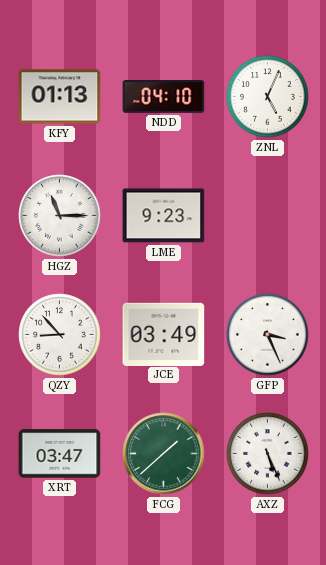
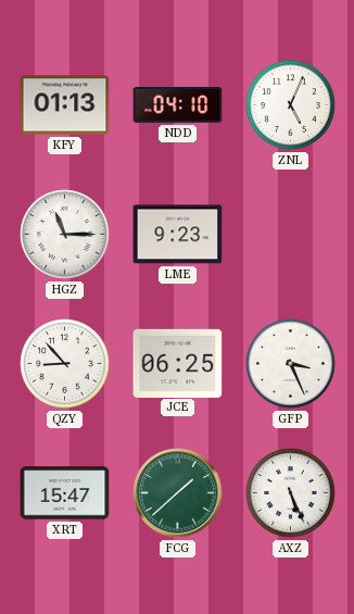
JCE: 03:49 -> 06:25
XRT: 03:47 -> 15:47
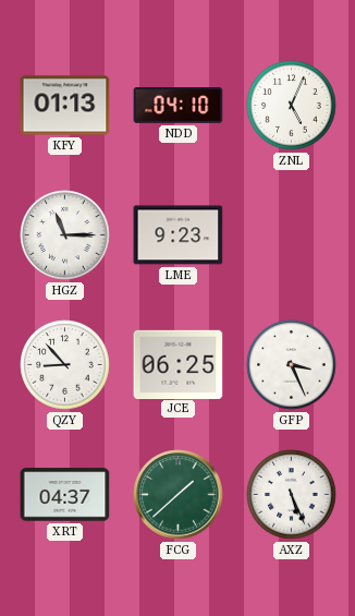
XRT: 15:47 -> 04:37
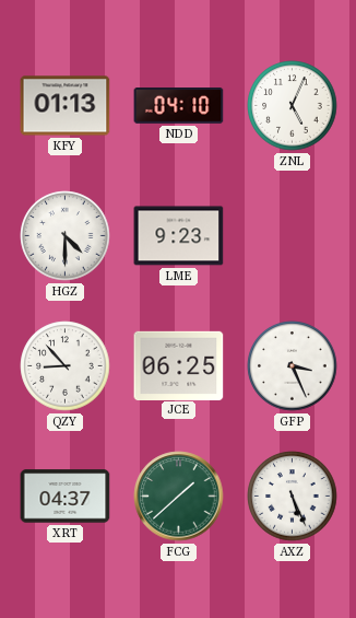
HGZ: 11:15 -> 4:30
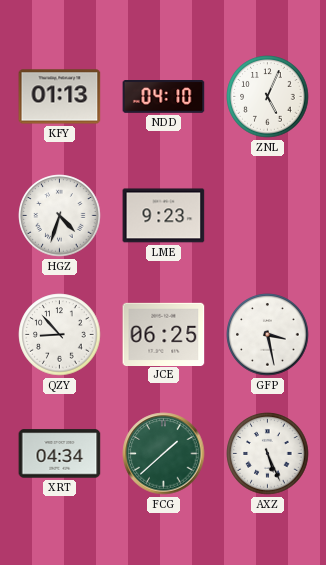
HGZ: 4:30 -> 4:33
GFP: 3:26 -> 3:28
XRT: 04:37 -> 04:34
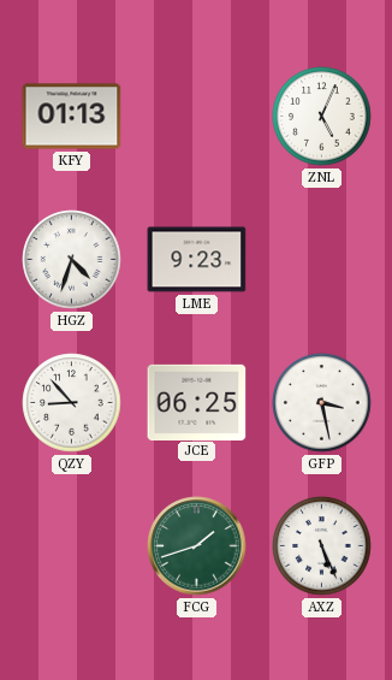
NDD: 04:10 -> none
XRT: 04:34 -> none
FCG: 1:38 -> 1:42
